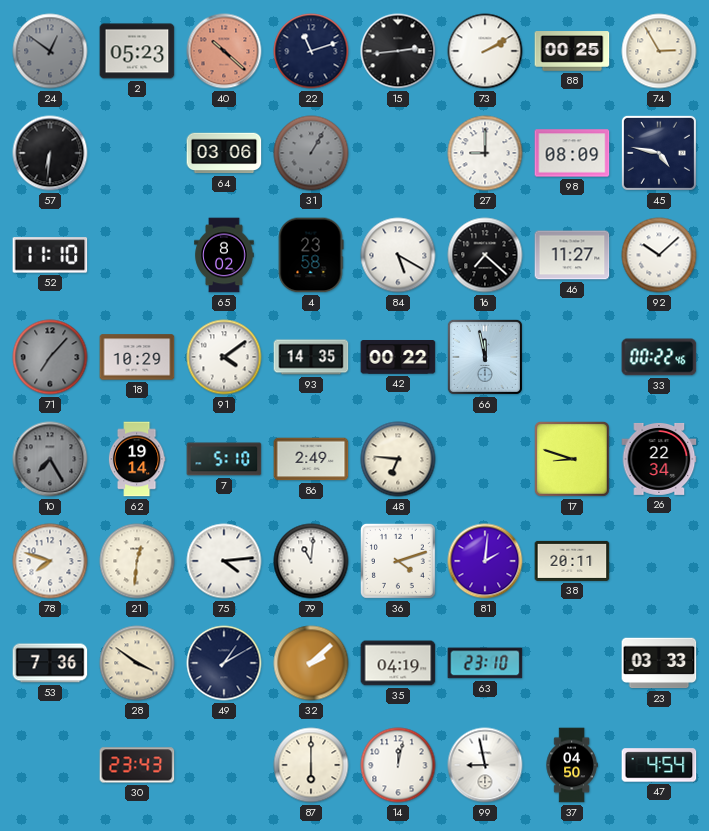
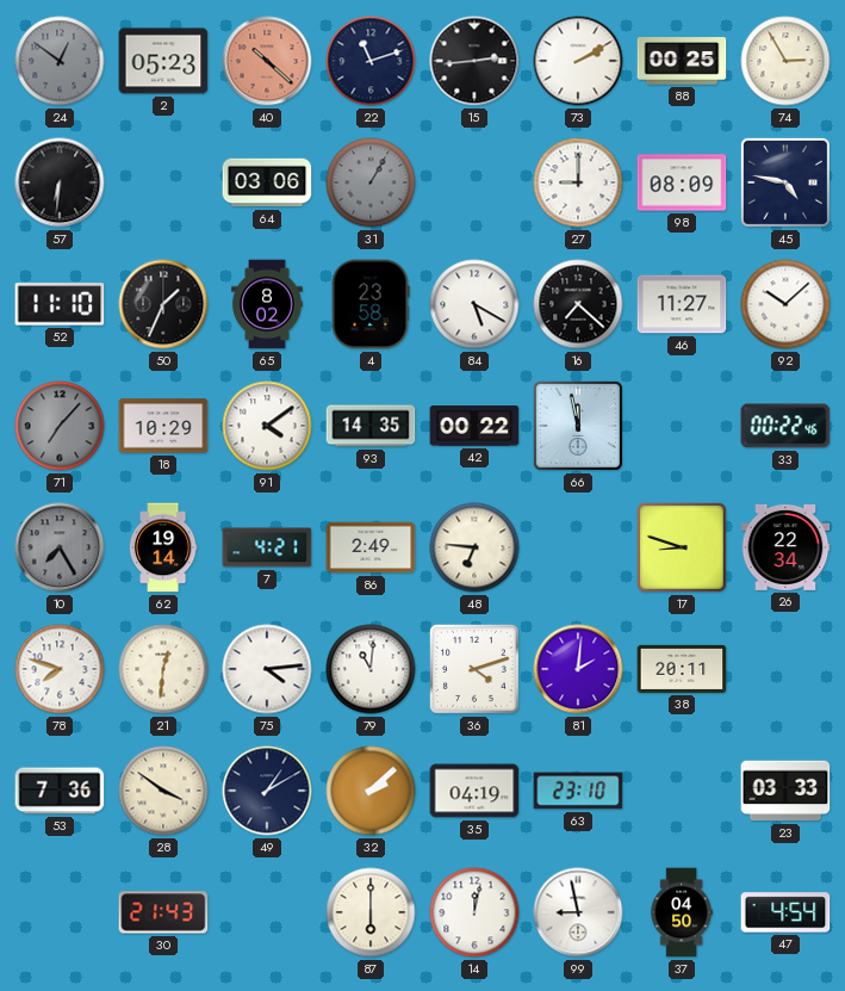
50: none -> 1:34
7: 5:10 -> 4:21
30: 23:43 -> 21:43
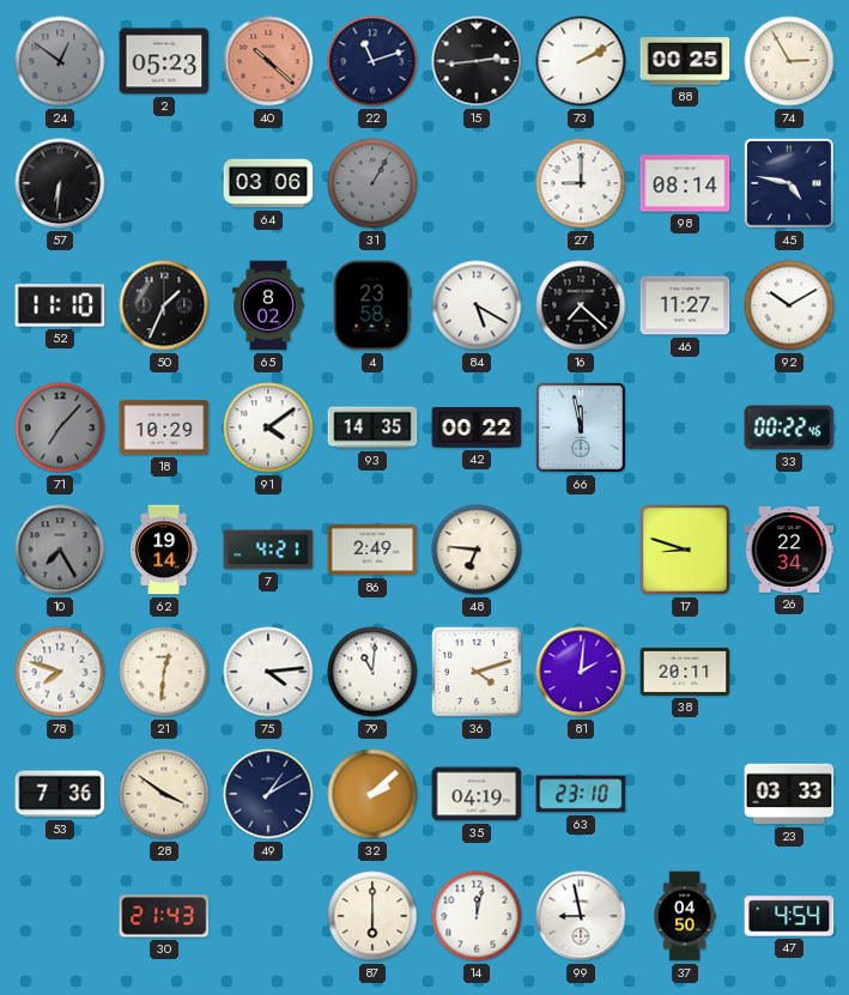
98: 08:09 -> 08:14
92: 10:08 -> 10:10
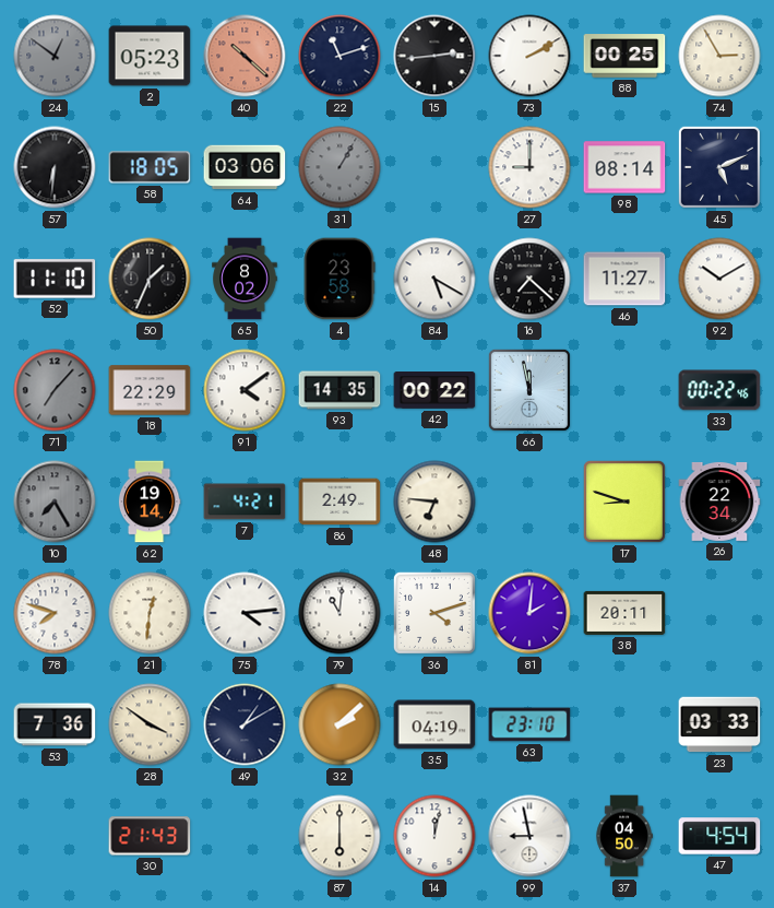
58: none -> 18:05
45: 4:47 -> 5:11
18: 10:29 -> 22:29
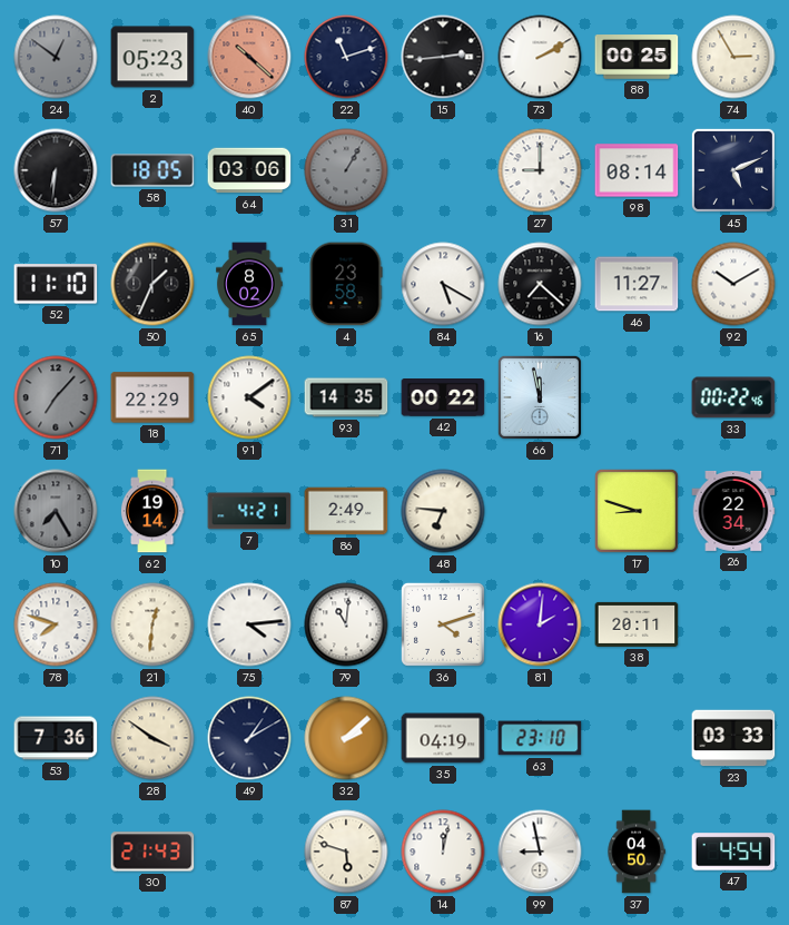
87: 6:00 -> 5:48
